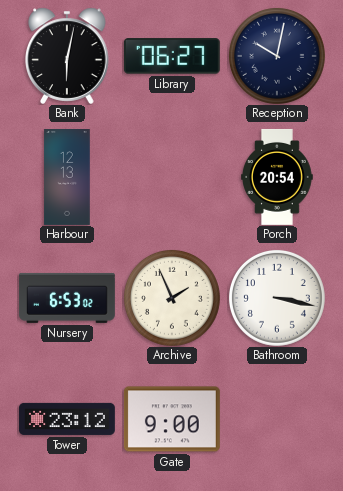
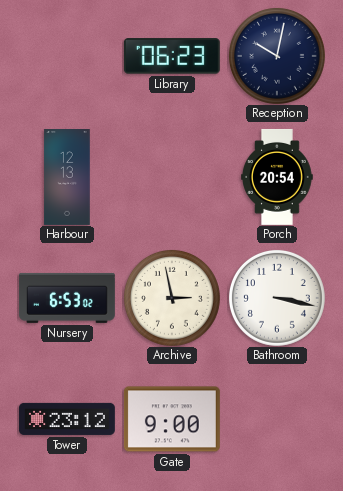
Bank: 6:02 -> none
Library: 06:27 -> 06:23
Archive: 1:56 -> 2:58
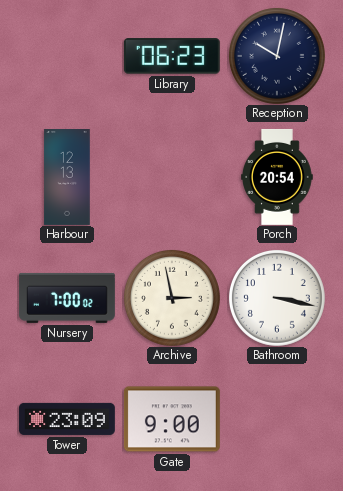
Nursery: 6:53 -> 7:00
Tower: 23:12 -> 23:09
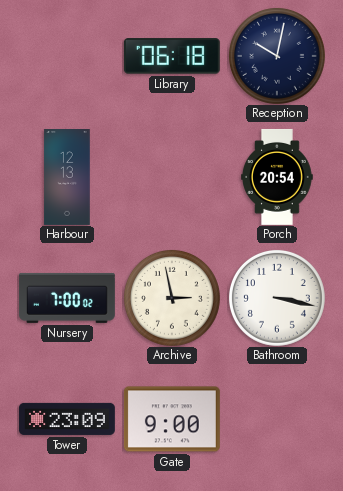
Library: 06:23 -> 06:18
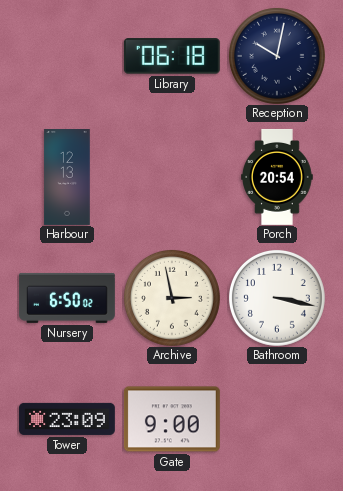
Nursery: 7:00 -> 6:50
